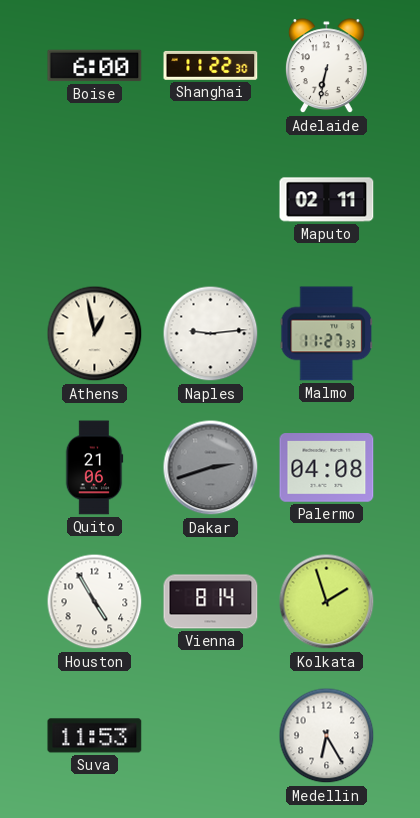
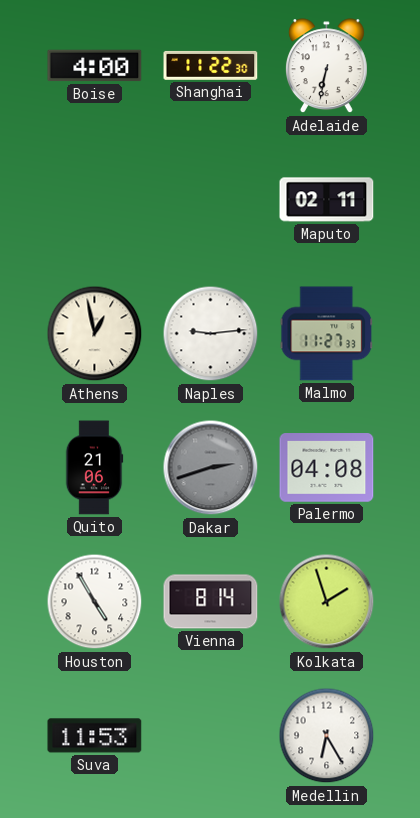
Boise: 6:00 -> 4:00
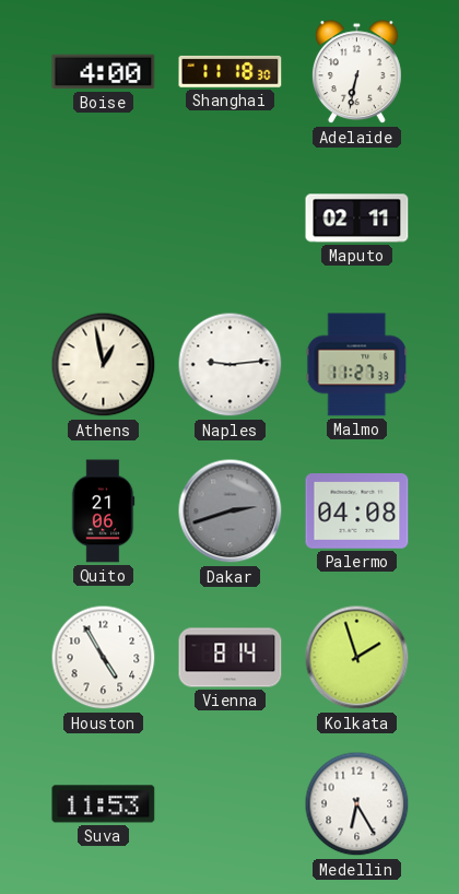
Shanghai: 11:22 -> 11:18
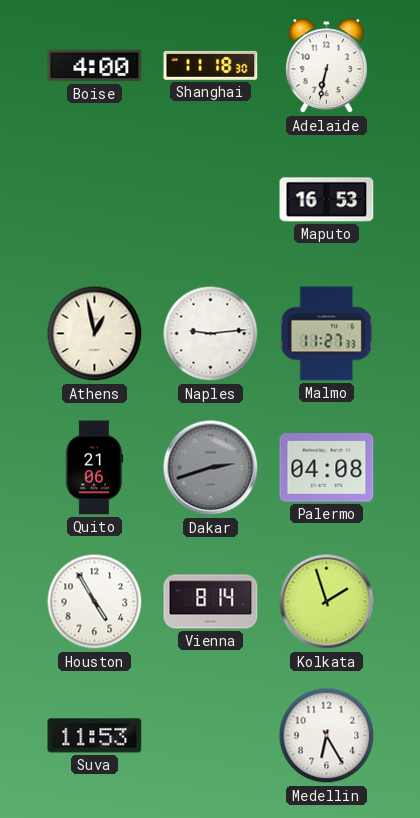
Maputo: 02:11 -> 16:53
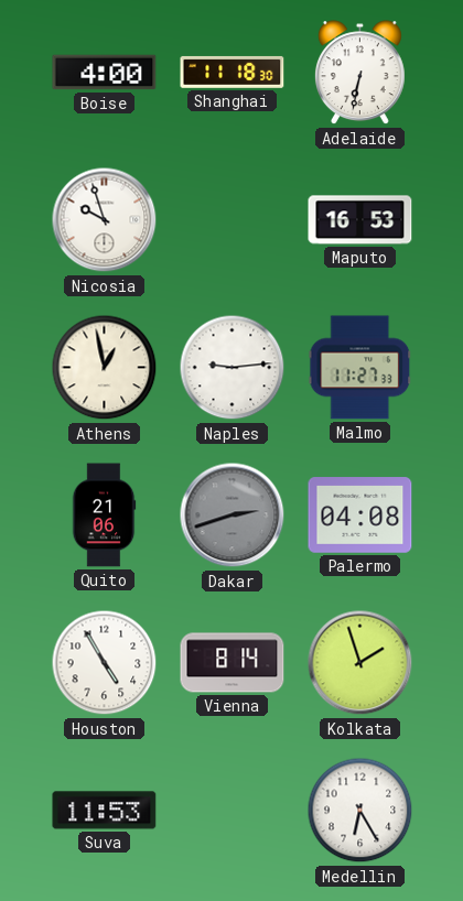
Nicosia: none -> 9:57
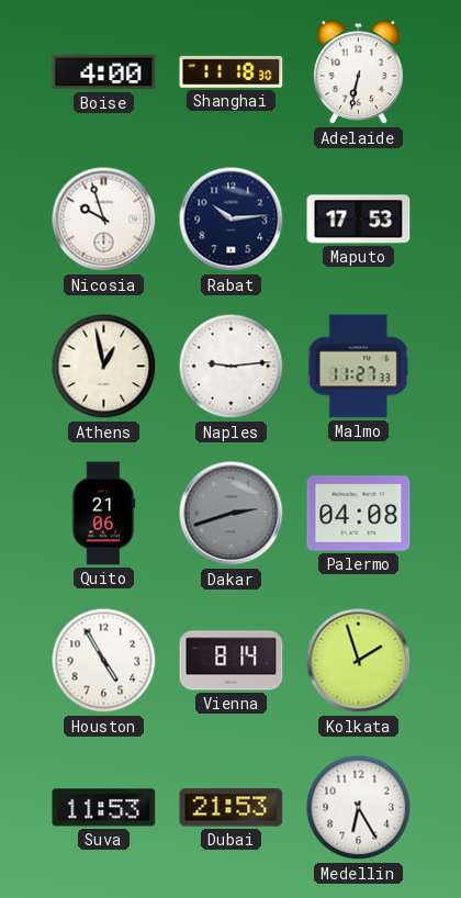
Rabat: none -> 10:14
Maputo: 16:53 -> 17:53
Dubai: none -> 21:53
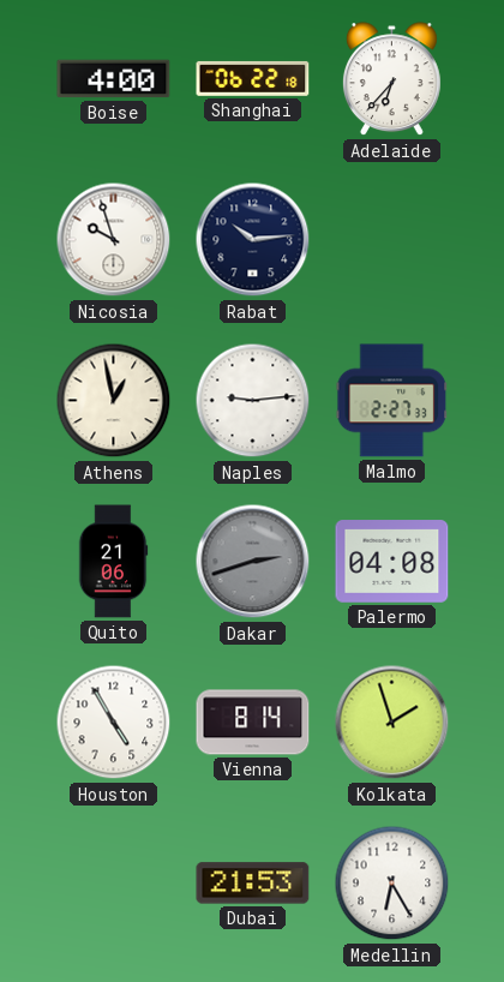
Shanghai: 11:18 -> 06:22
Adelaide: 6:32 -> 6:37
Maputo: 17:53 -> none
Malmo: 11:27 -> 2:27
Suva: 11:53 -> none
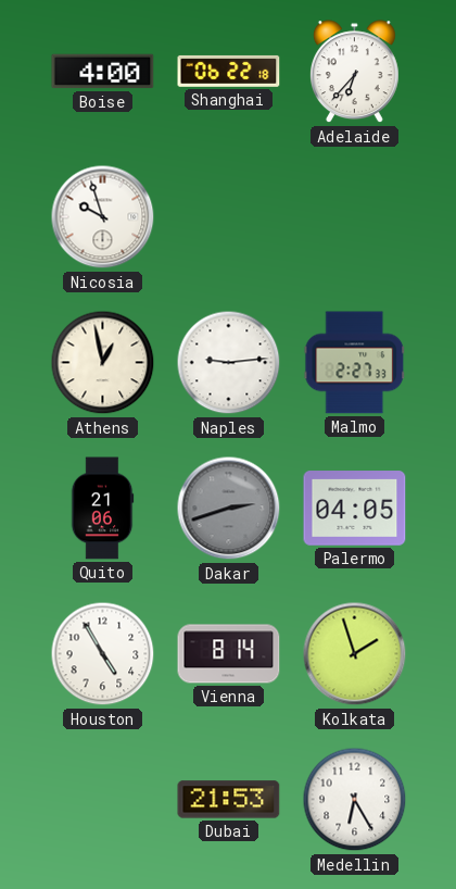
Rabat: 10:14 -> none
Palermo: 04:08 -> 04:05
